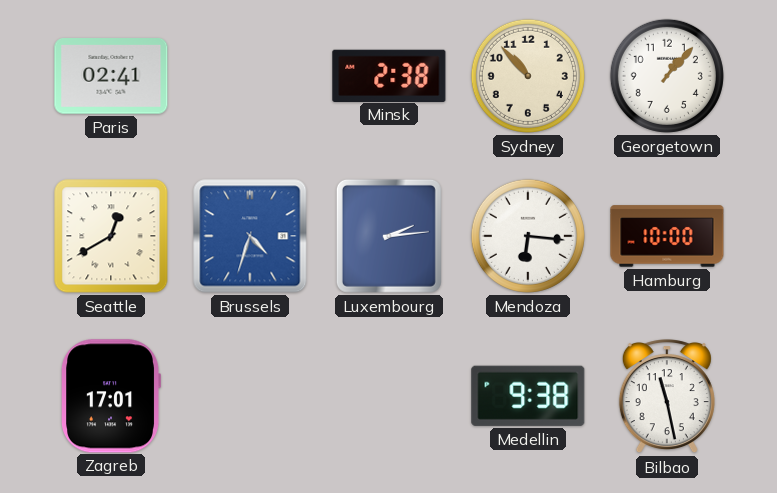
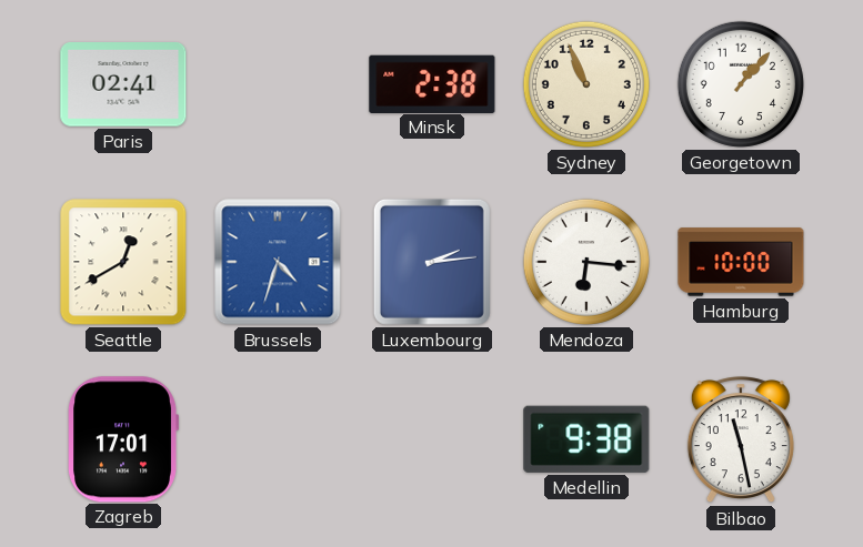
Sydney: 10:53 -> 10:56
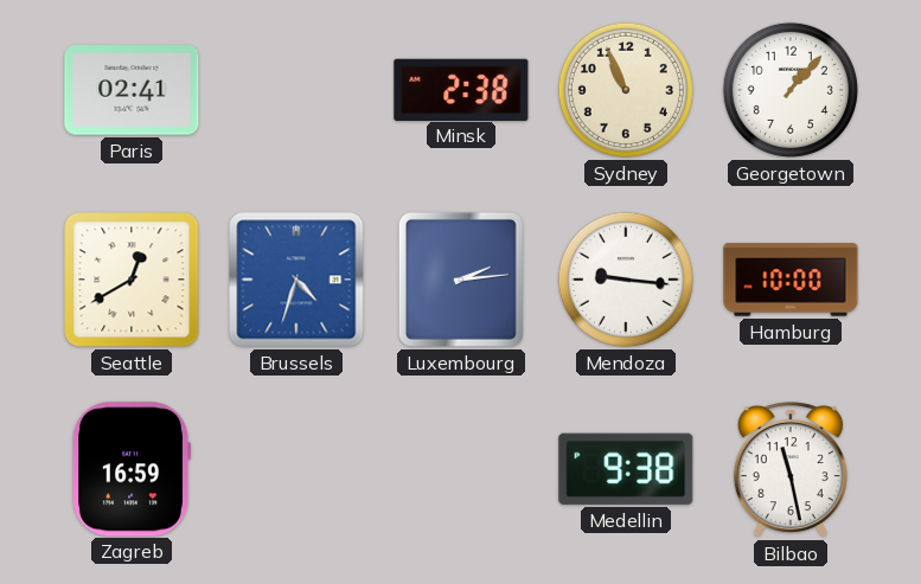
Mendoza: 6:16 -> 9:16
Zagreb: 17:01 -> 16:59
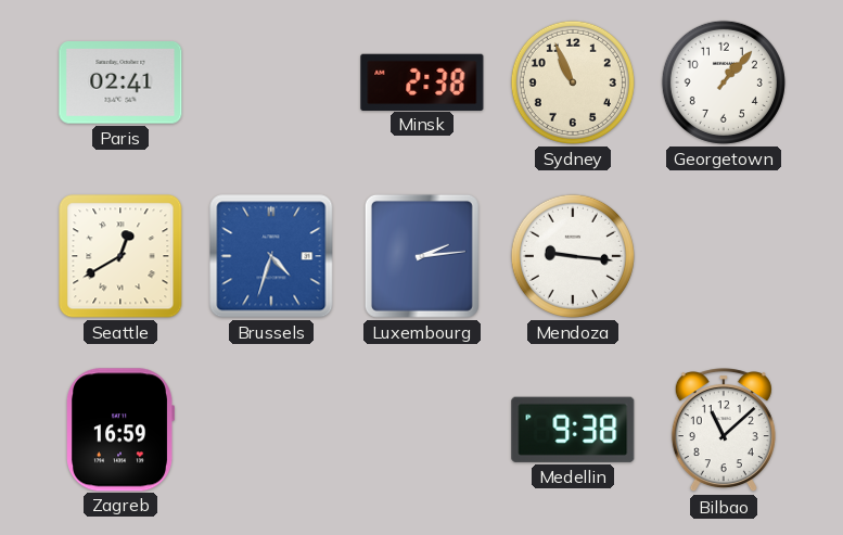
Hamburg: 10:00 -> none
Bilbao: 11:28 -> 11:08
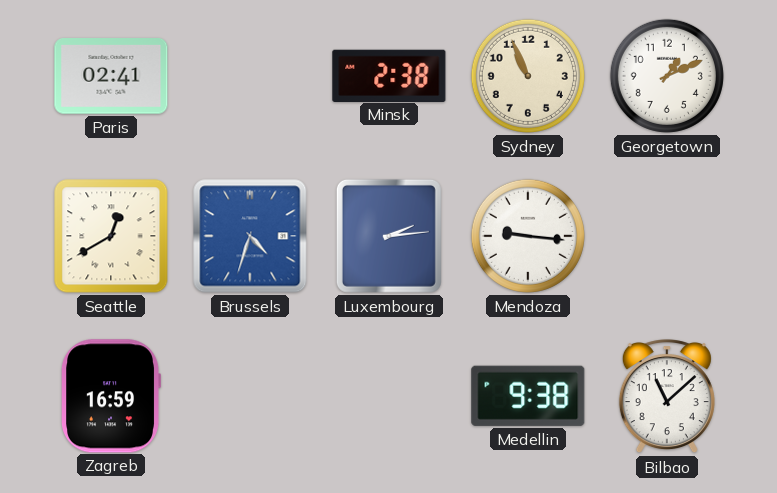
Georgetown: 1:07 -> 1:11
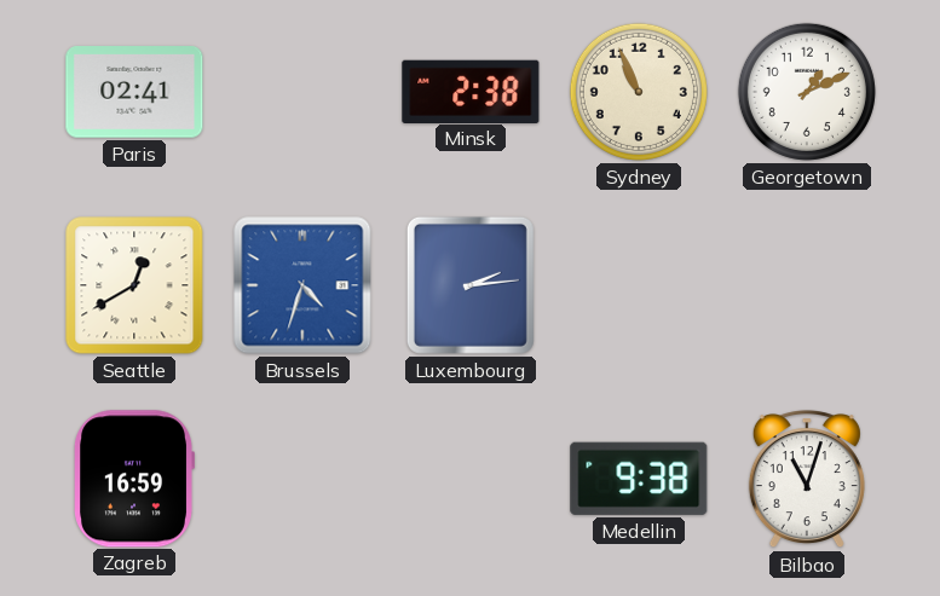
Mendoza: 9:16 -> none
Bilbao: 11:08 -> 11:03
